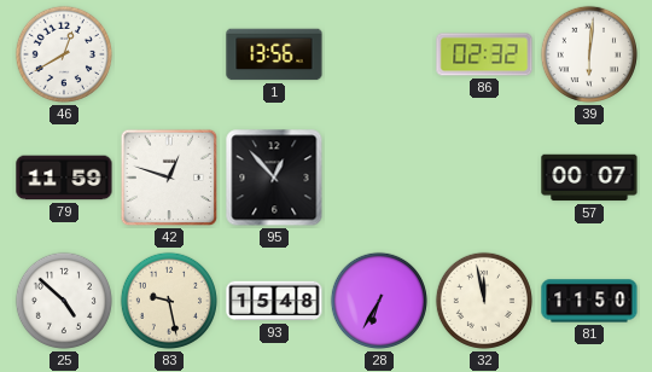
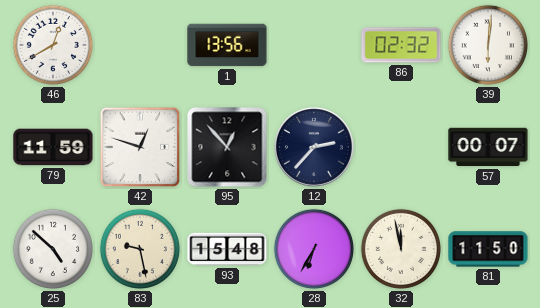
12: none -> 2:37
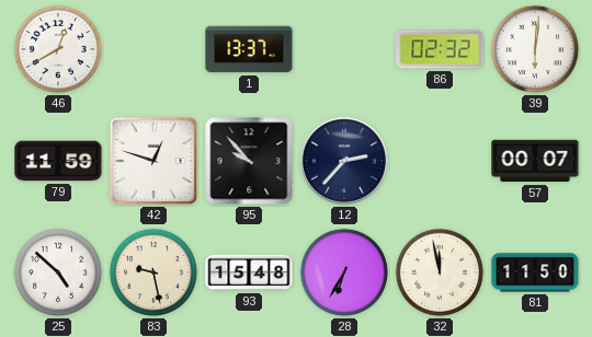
1: 13:56 -> 13:37
95: 12:53 -> 9:53
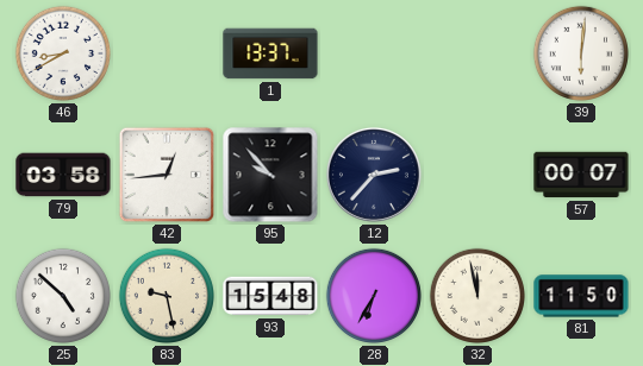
46: 12:40 -> 8:40
86: 02:32 -> none
79: 11:59 -> 03:58
42: 12:48 -> 12:44
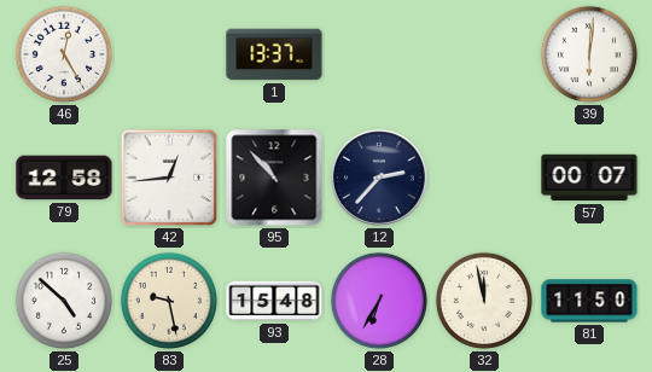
46: 8:40 -> 12:25
79: 03:58 -> 12:58
95: 9:53 -> 10:53
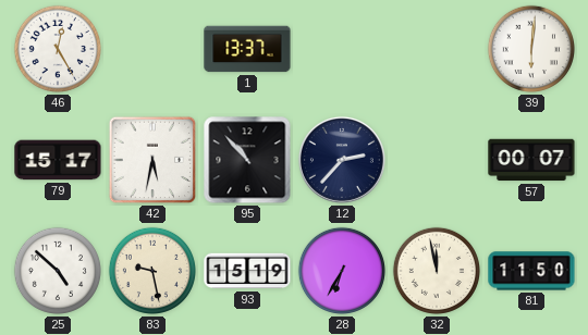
79: 12:58 -> 15:17
42: 12:44 -> 5:32
93: 15:48 -> 15:19
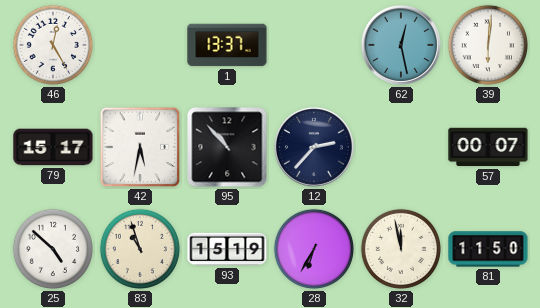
62: none -> 12:28
83: 9:28 -> 10:57
